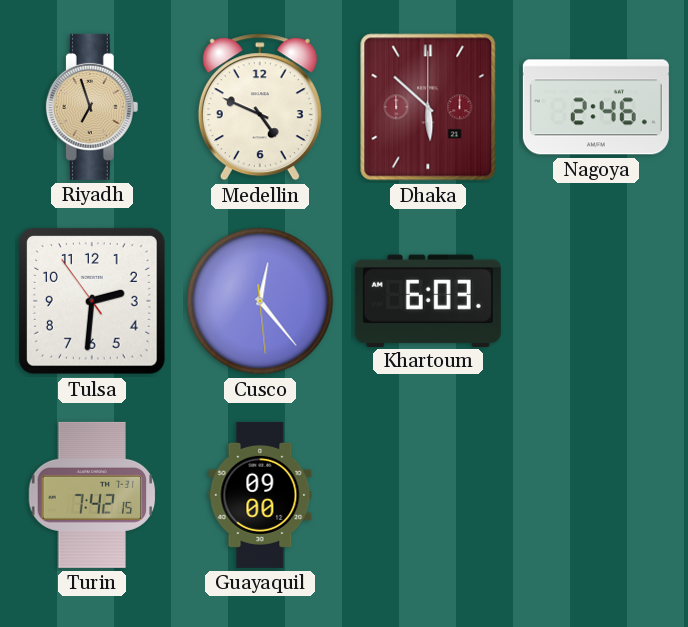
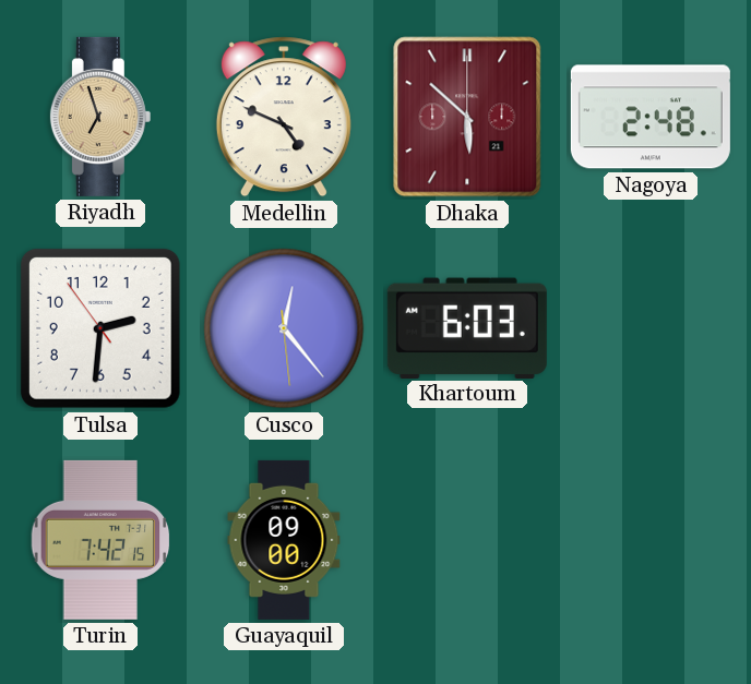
Nagoya: 2:46 -> 2:48
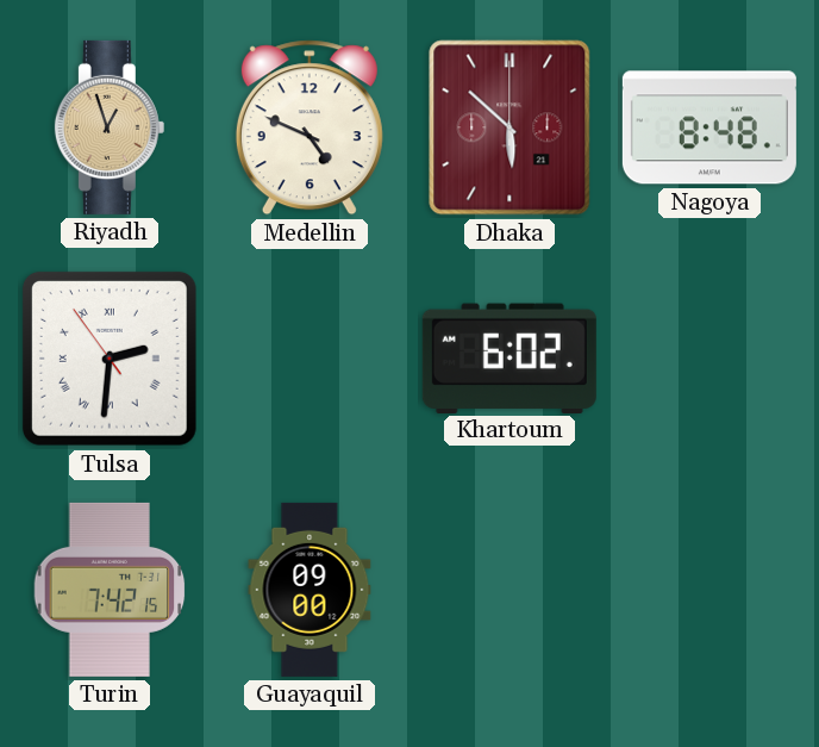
Riyadh: 6:57 -> 12:57
Nagoya: 2:48 -> 8:48
Tulsa numerals: Arabic -> Roman
Cusco: 12:23 -> none
Khartoum: 6:03 -> 6:02
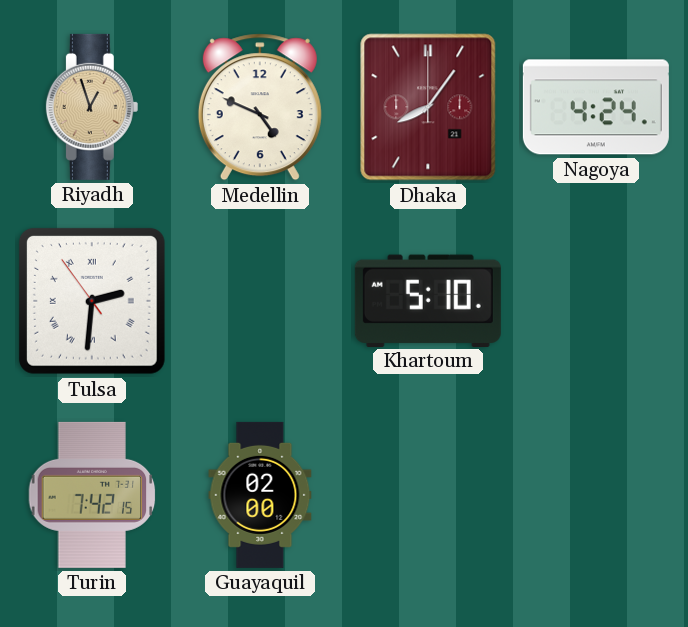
Dhaka: 5:52 -> 8:06
Nagoya: 8:48 -> 4:24
Khartoum: 6:02 -> 5:10
Guayaquil: 09:00 -> 02:00
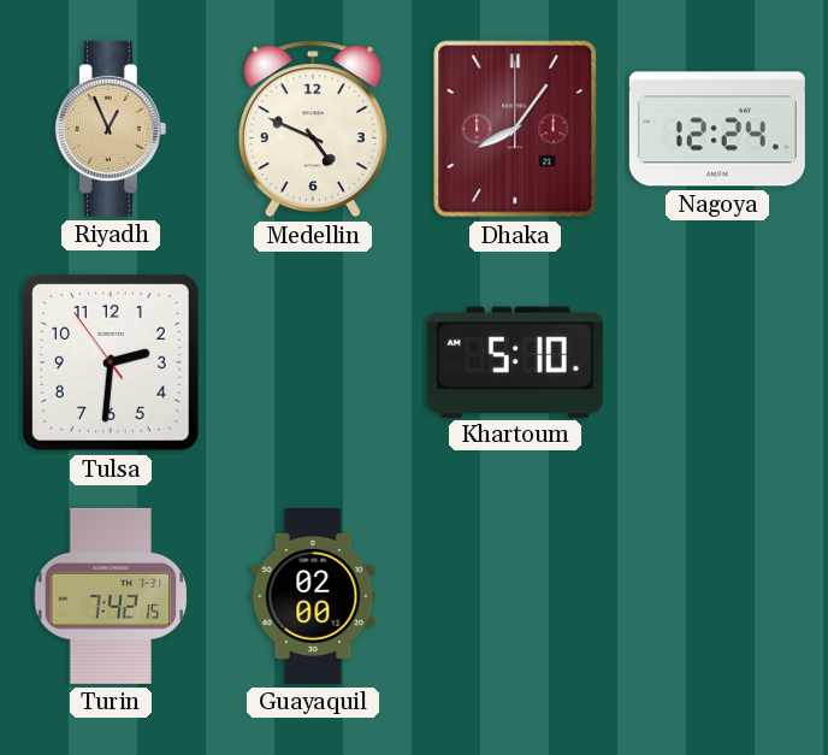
Riyadh: 12:57 -> 12:56
Nagoya: 4:24 -> 12:24
Tulsa numerals: Roman -> Arabic
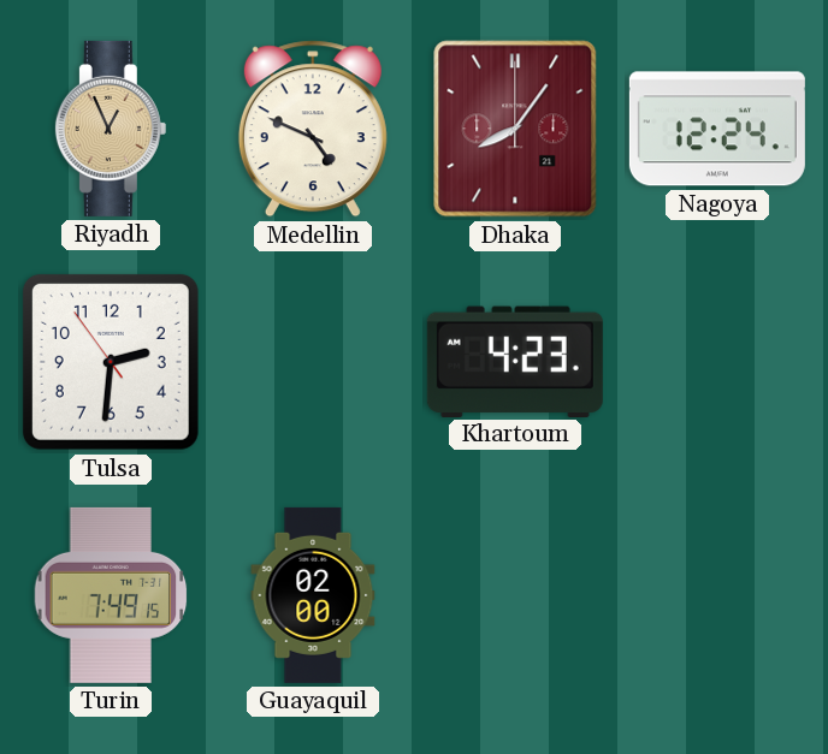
Khartoum: 5:10 -> 4:23
Turin: 7:42 -> 7:49
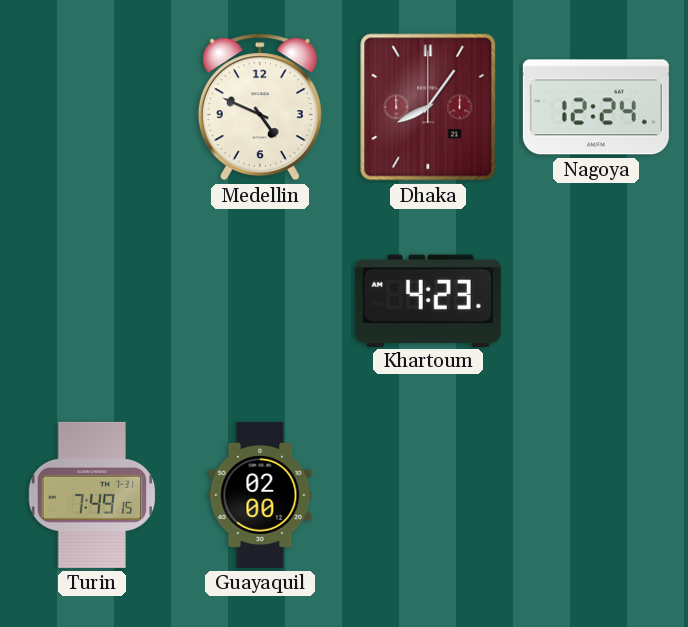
Riyadh: 12:56 -> none
Tulsa: 2:30 -> none
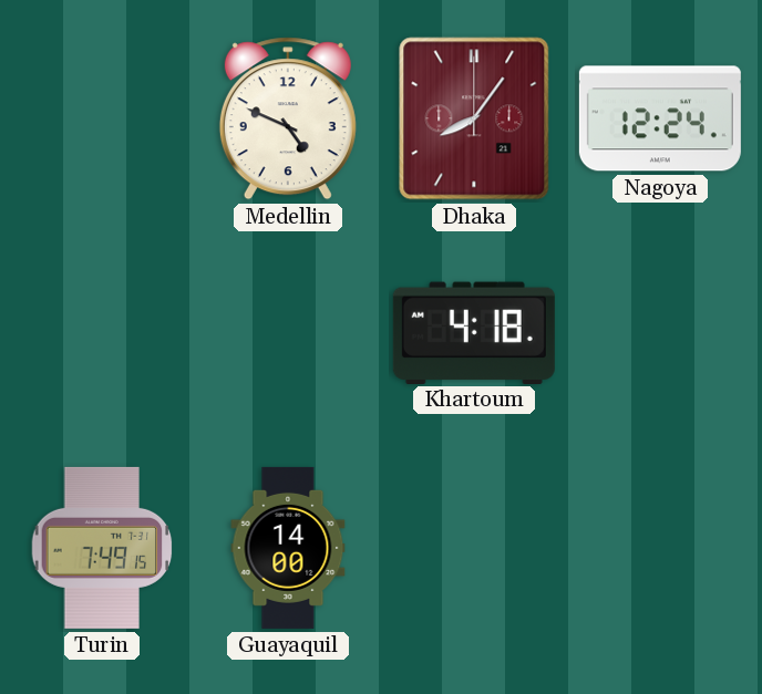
Khartoum: 4:23 -> 4:18
Guayaquil: 02:00 -> 14:00
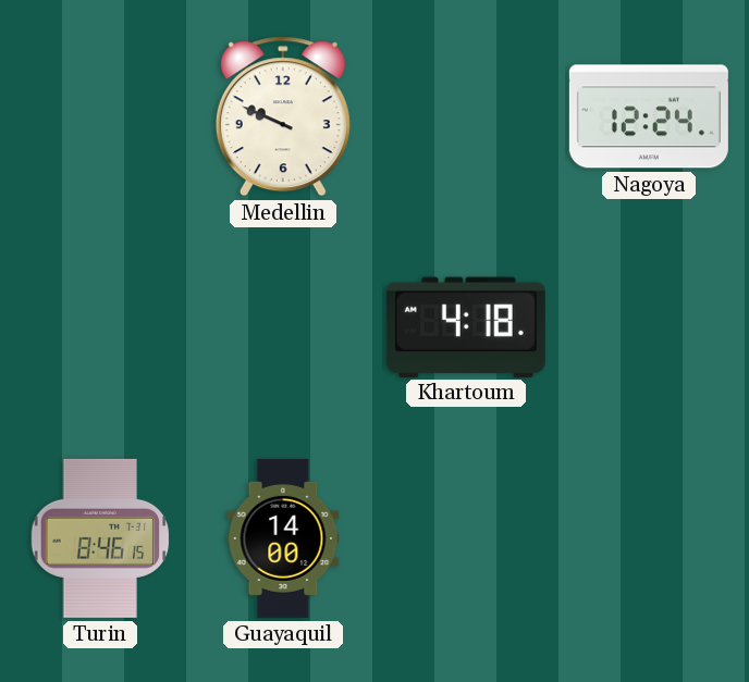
Medellin: 4:49 -> 9:49
Dhaka: 8:06 -> none
Turin: 7:49 -> 8:46
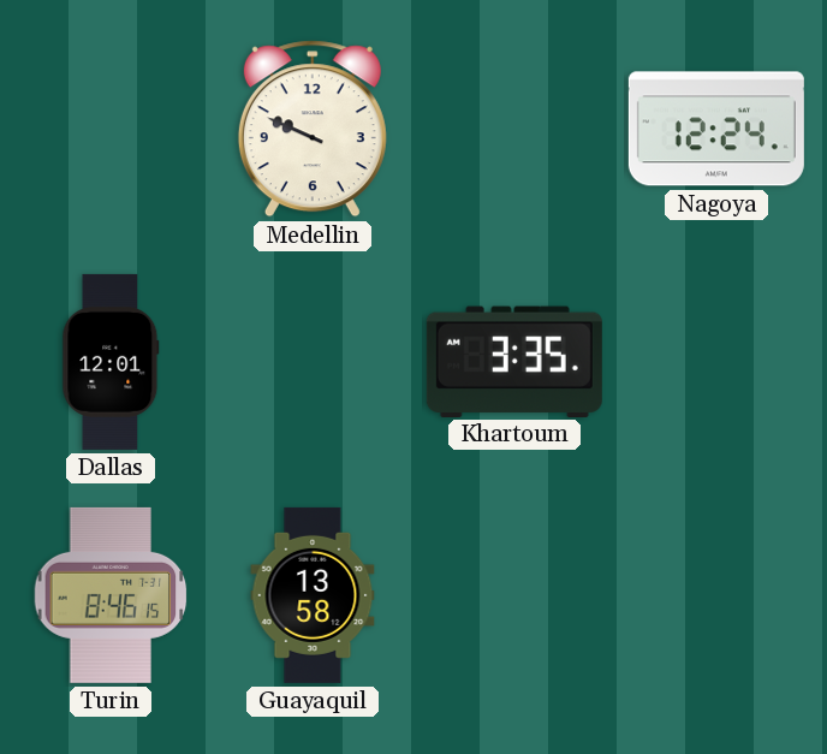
Dallas: none -> 12:01
Khartoum: 4:18 -> 3:35
Guayaquil: 14:00 -> 13:58
